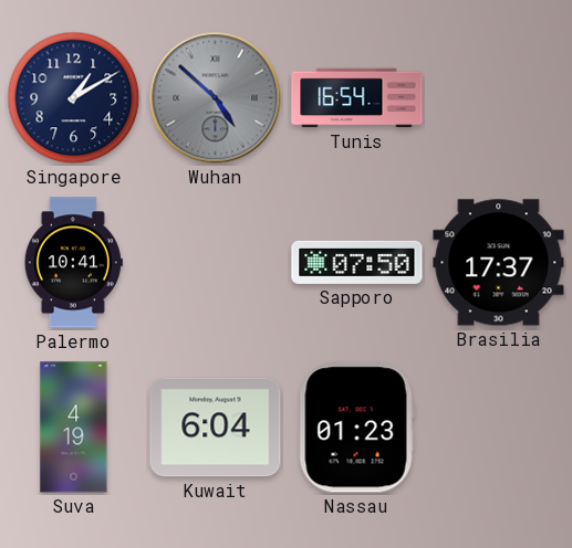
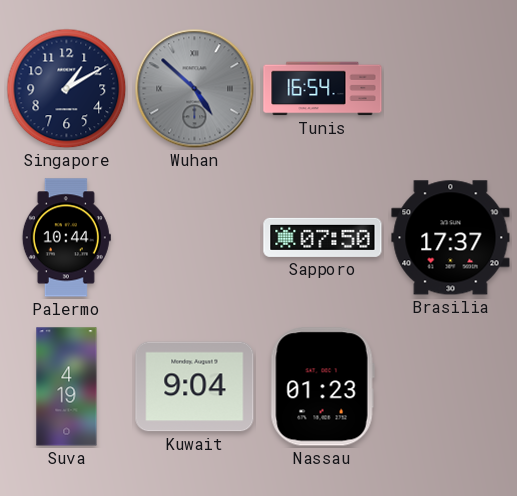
Palermo: 10:41 -> 10:44
Kuwait: 6:04 -> 9:04
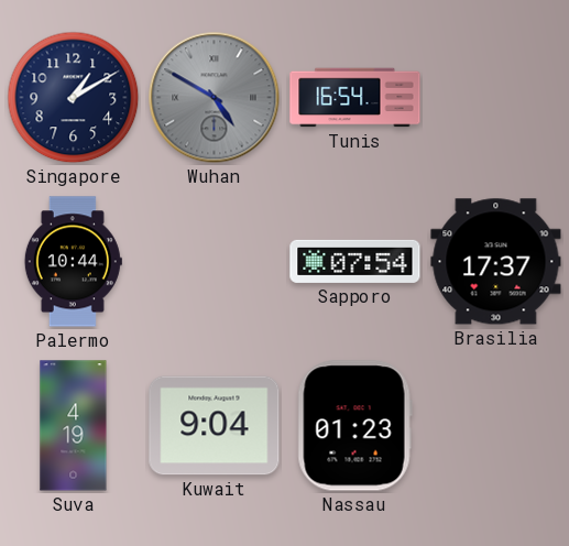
Wuhan: 4:52 -> 4:50
Sapporo: 07:50 -> 07:54
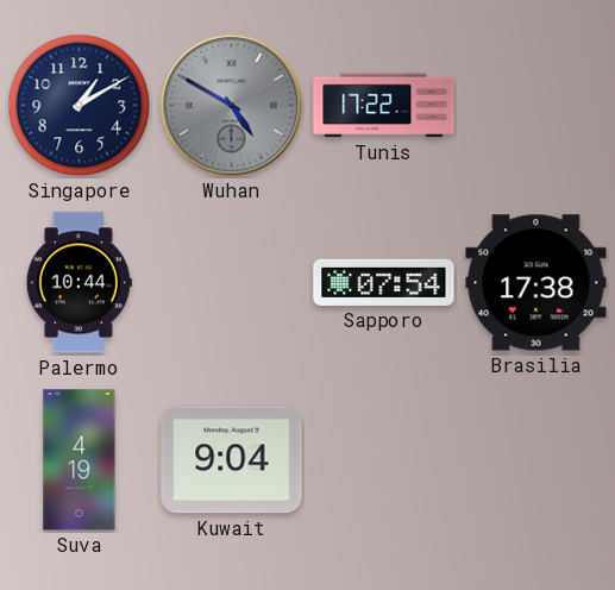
Tunis: 16:54 -> 17:22
Brasilia: 17:37 -> 17:38
Nassau: 01:23 -> none
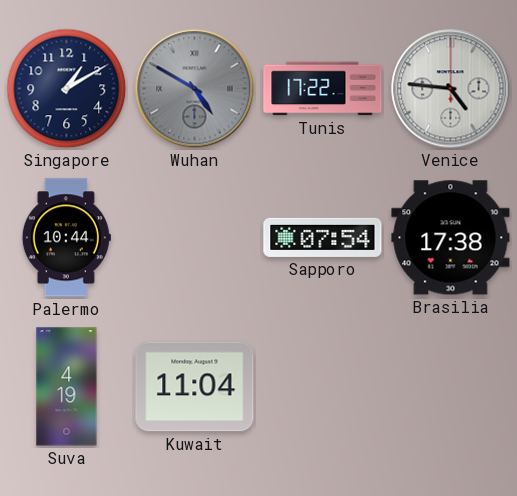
Venice: none -> 4:46
Kuwait: 9:04 -> 11:04
